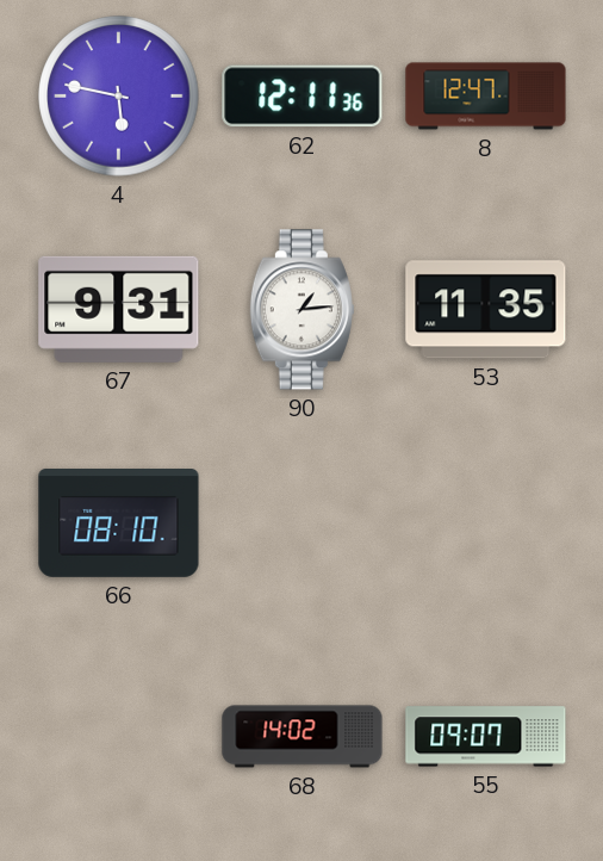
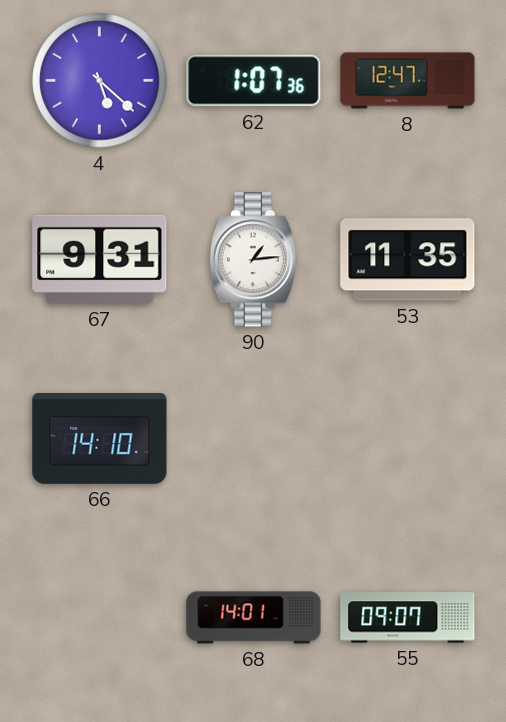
4: 5:47 -> 5:22
62: 12:11 -> 1:07
66: 08:10 -> 14:10
68: 14:02 -> 14:01
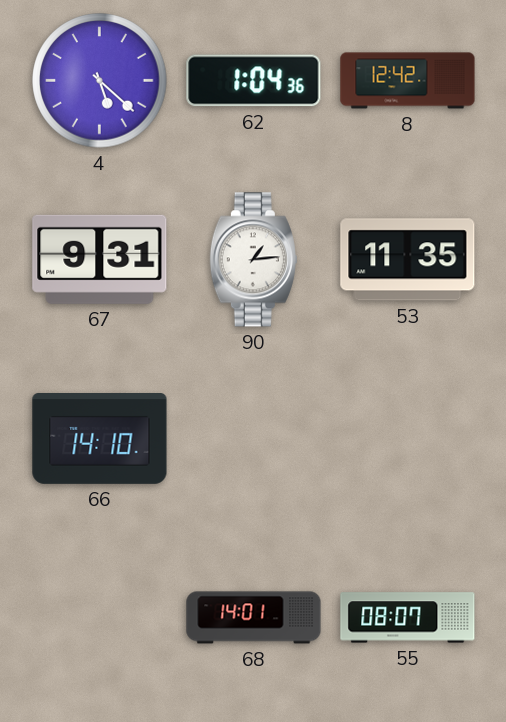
62: 1:07 -> 1:04
8: 12:47 -> 12:42
55: 09:07 -> 08:07
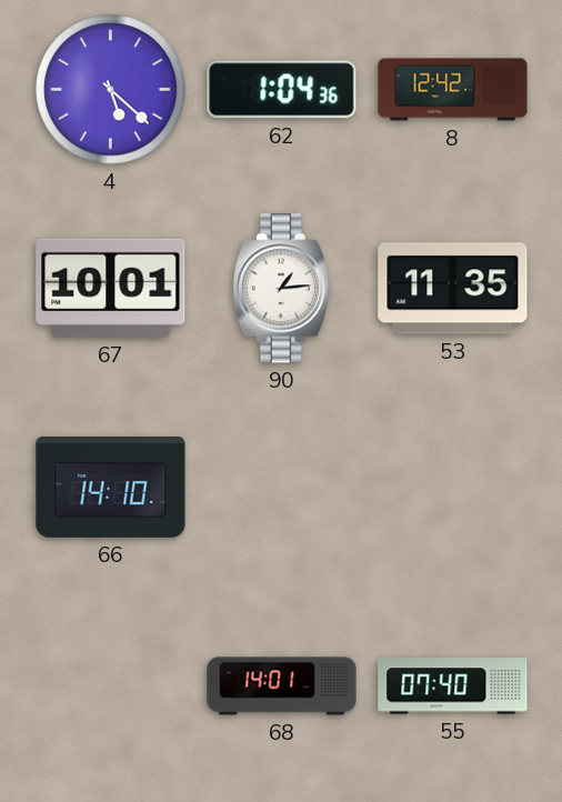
67: 9:31 -> 10:01
55: 08:07 -> 07:40
